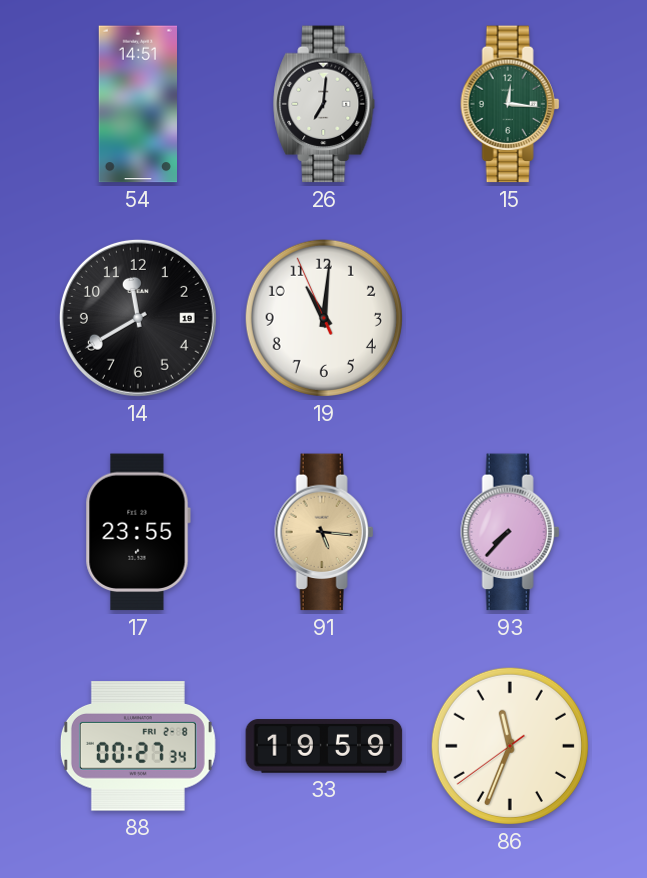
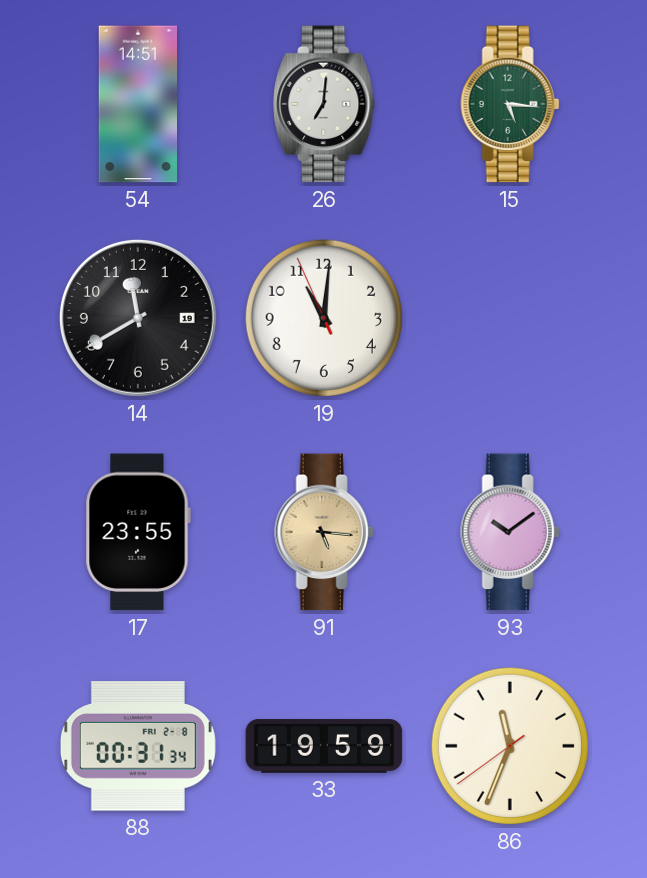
15: 12:16 -> 5:16
93: 7:37 -> 10:09
88: 00:27 -> 00:31
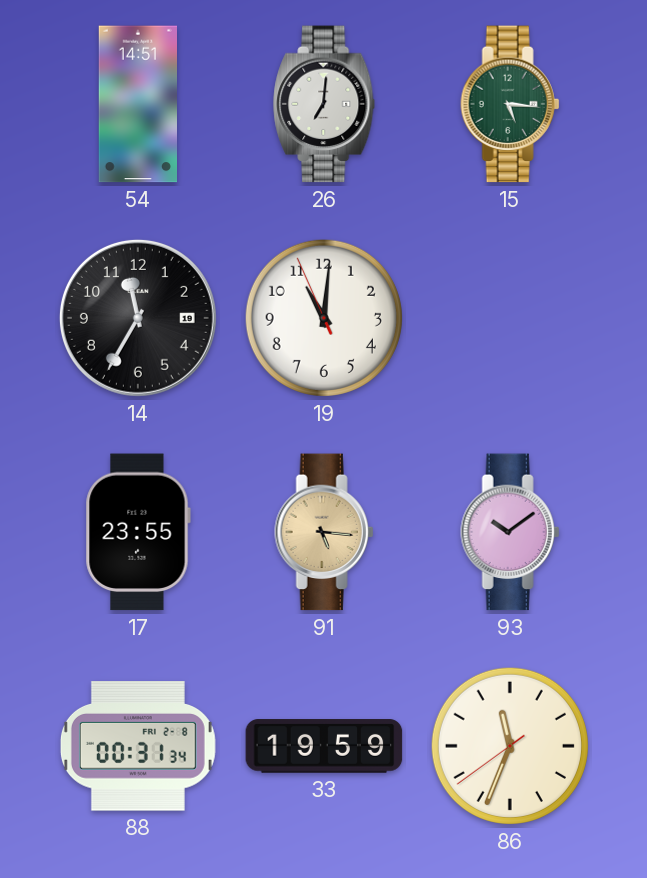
14: 11:40 -> 11:35
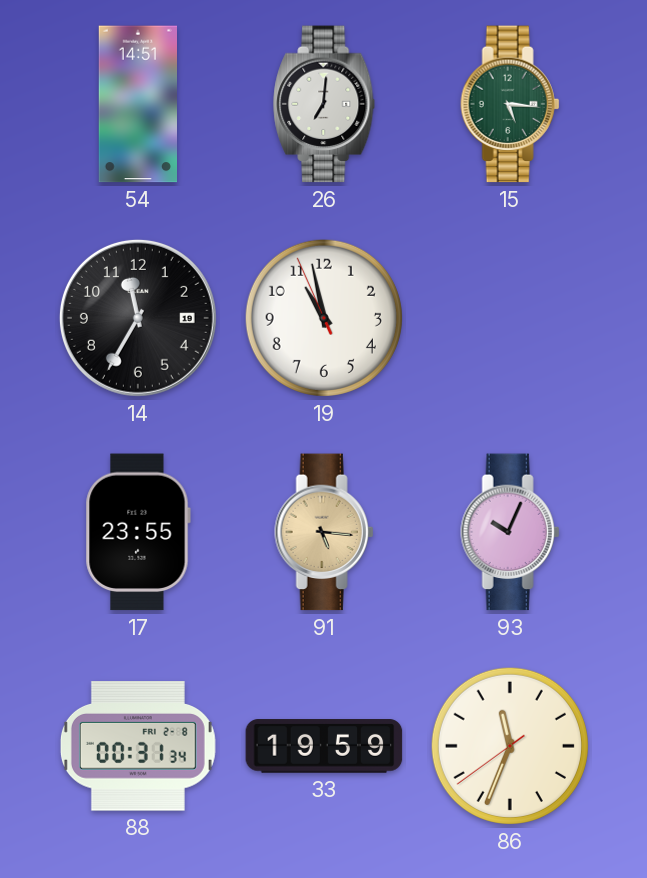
19: 11:00 -> 10:57
93: 10:09 -> 10:04
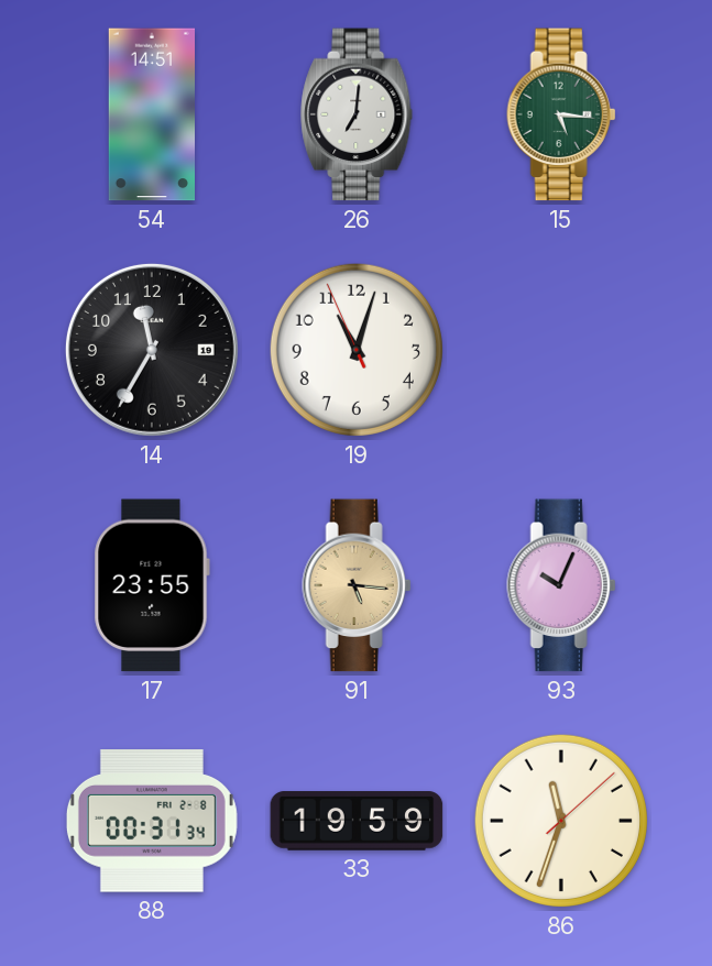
19: 10:57 -> 11:02
86: 11:33:39 -> 11:33:08
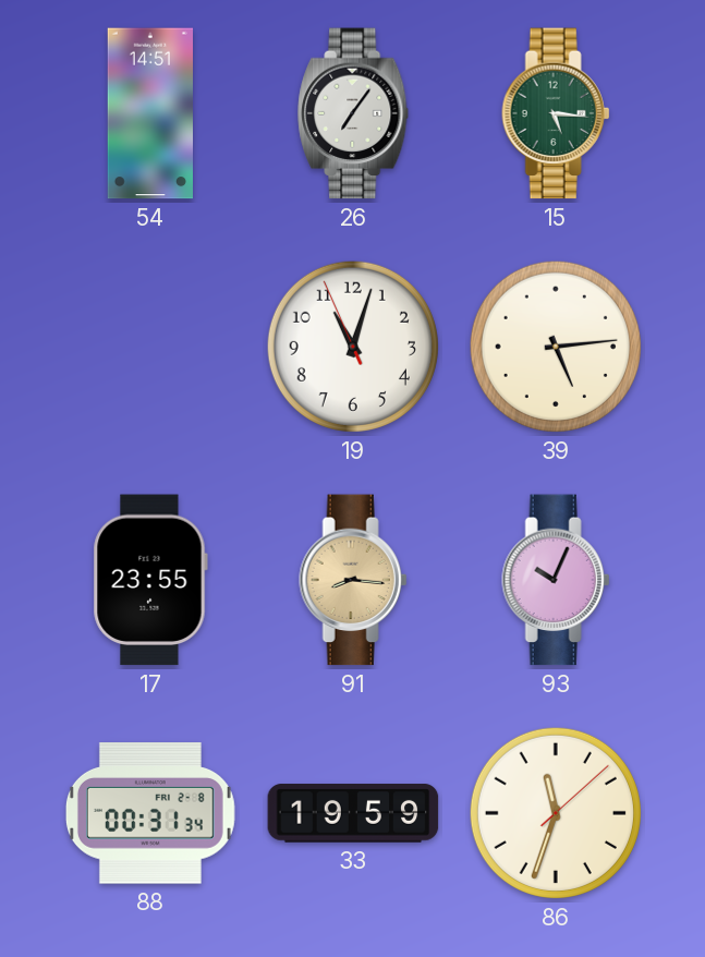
26: 7:01 -> 7:06
14: 11:35 -> none
39: none -> 5:14
91: 5:16 -> 8:16
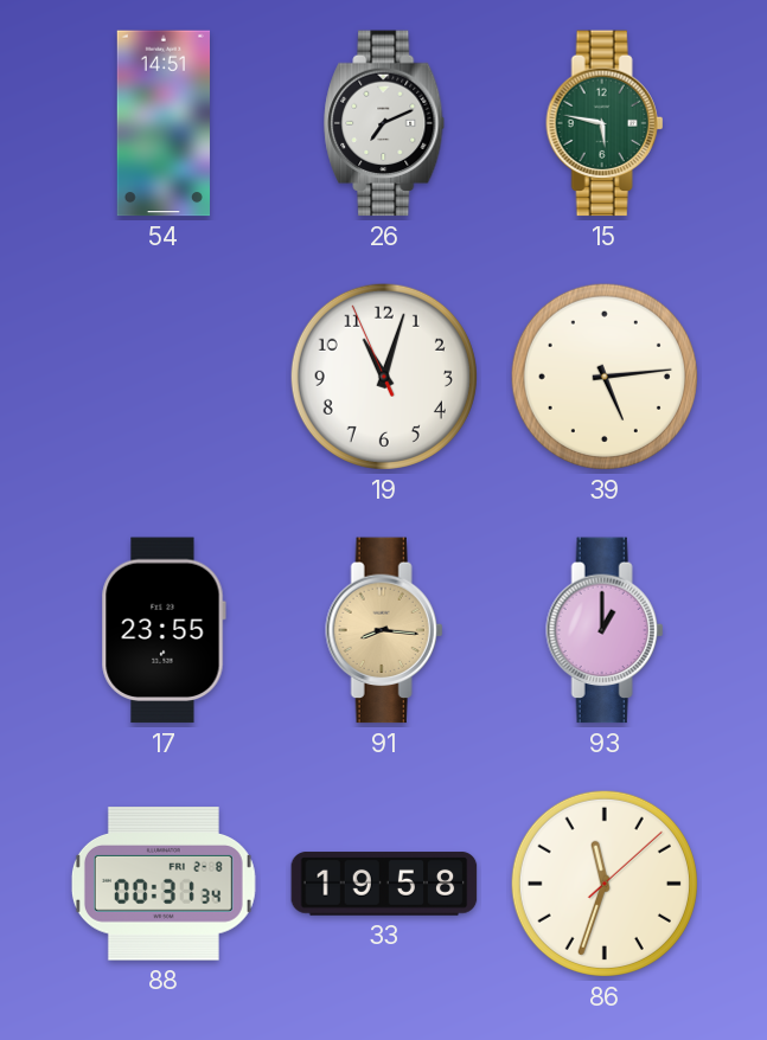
26: 7:06 -> 7:11
15: 5:16 -> 5:47
93: 10:04 -> 1:00
33: 19:59 -> 19:58
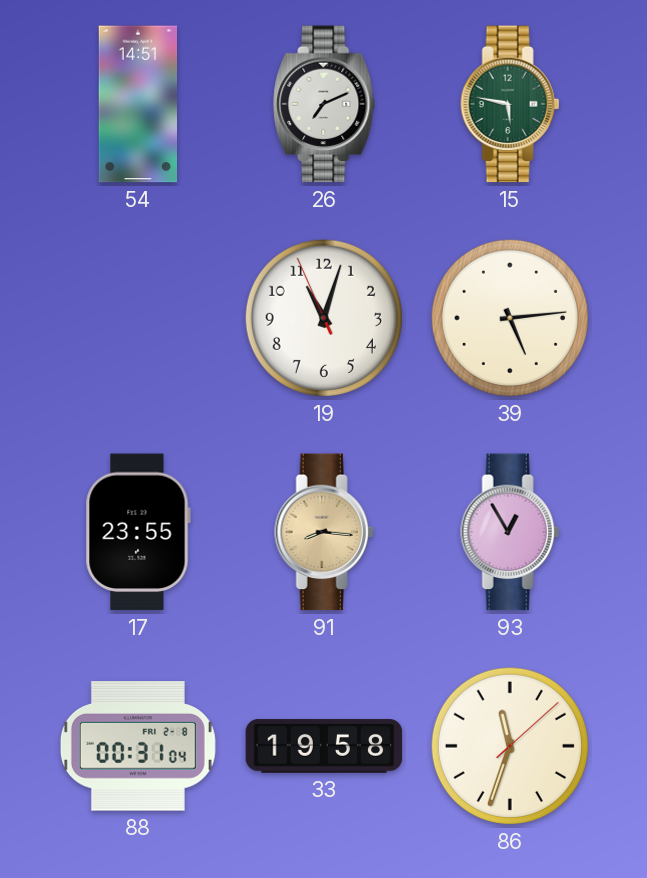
93: 1:00 -> 12:55
88: 00:31:34 -> 00:31:04
